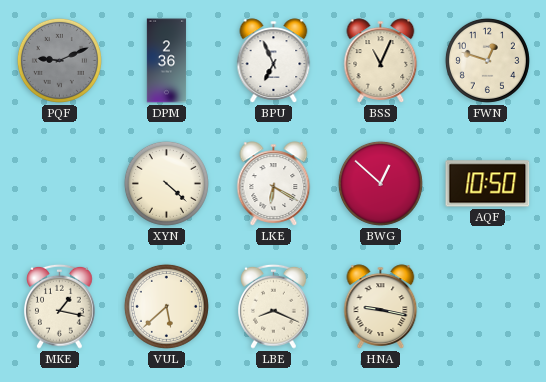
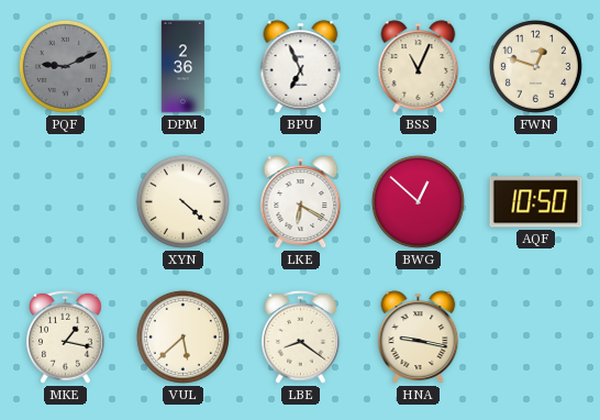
LBE: 8:19 -> 8:21
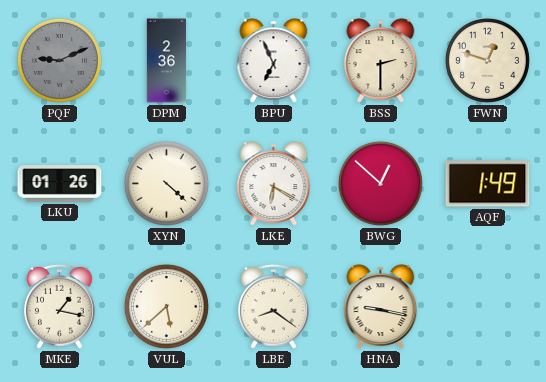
BSS: 11:04 -> 2:30
LKU: none -> 01:26
AQF: 10:50 -> 1:49
